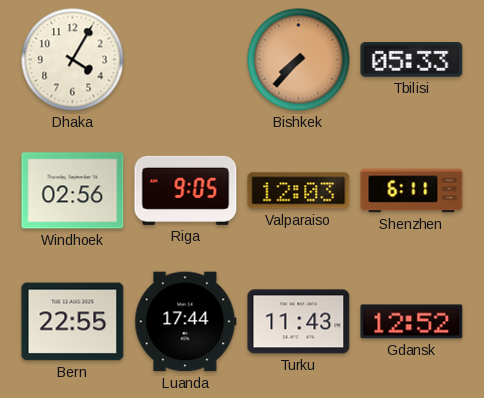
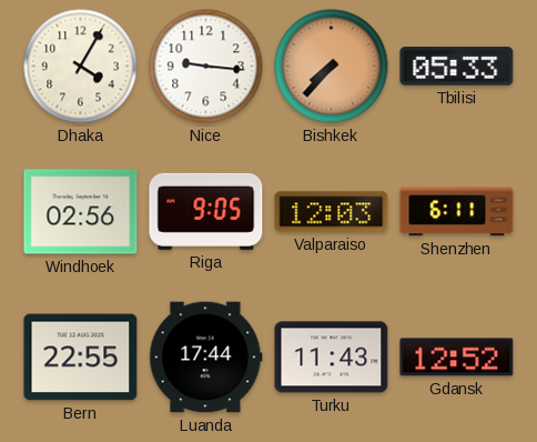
Nice: none -> 9:16
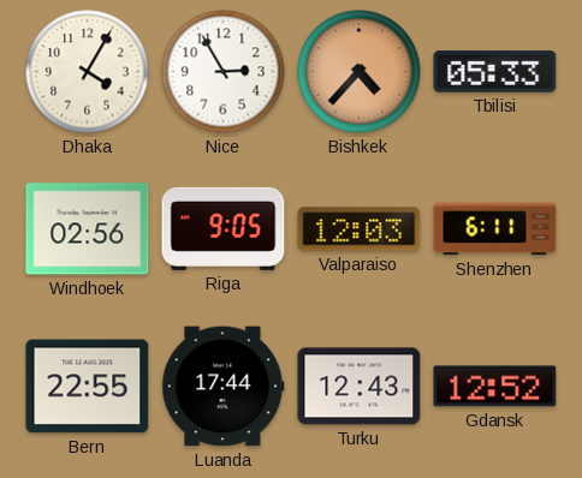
Nice: 9:16 -> 2:55
Bishkek: 7:37 -> 4:37
Turku: 11:43 -> 12:43
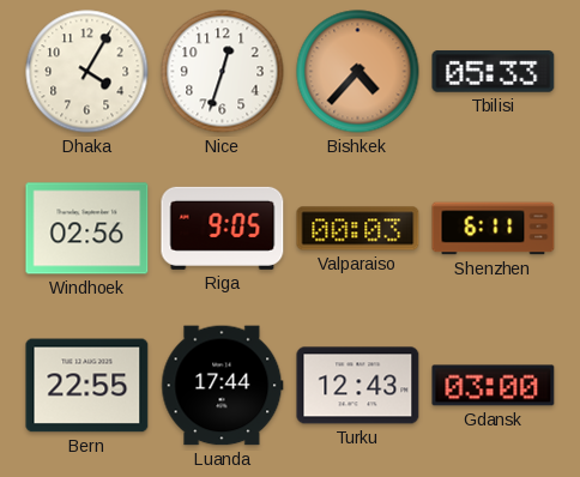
Nice: 2:55 -> 12:33
Valparaiso: 12:03 -> 00:03
Gdansk: 12:52 -> 03:00
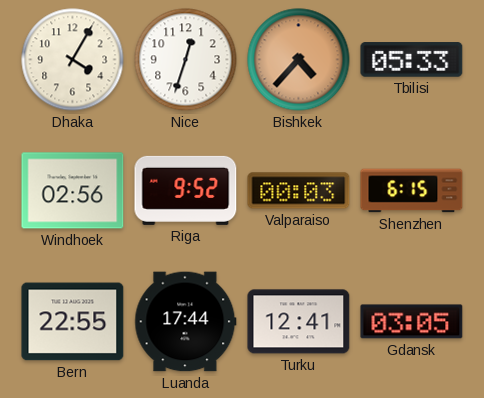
Riga: 9:05 -> 9:52
Shenzhen: 6:11 -> 6:15
Turku: 12:43 -> 12:41
Gdansk: 03:00 -> 03:05
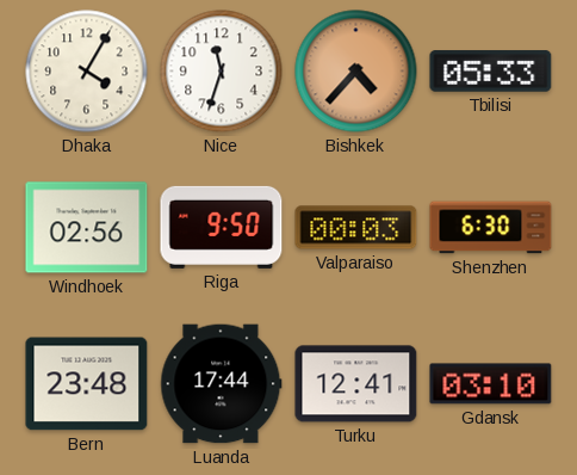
Nice: 12:33 -> 11:33
Riga: 9:52 -> 9:50
Shenzhen: 6:15 -> 6:30
Bern: 22:55 -> 23:48
Gdansk: 03:05 -> 03:10
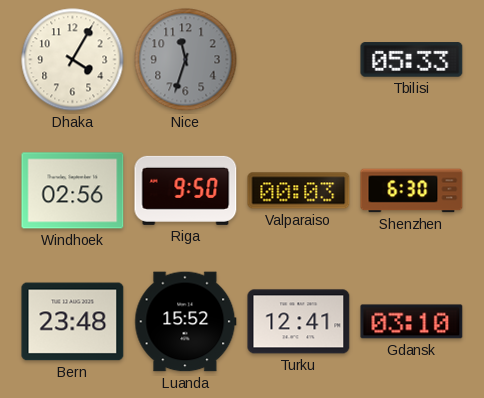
Nice dial: white -> grey
Bishkek: 4:37 -> none
Luanda: 17:44 -> 15:52
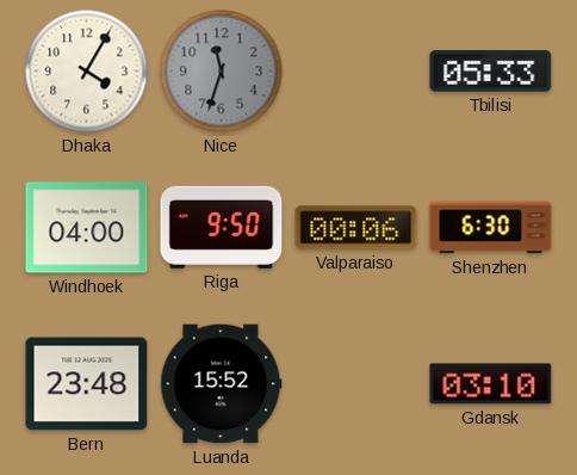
Windhoek: 02:56 -> 04:00
Valparaiso: 00:03 -> 00:06
Turku: 12:41 -> none
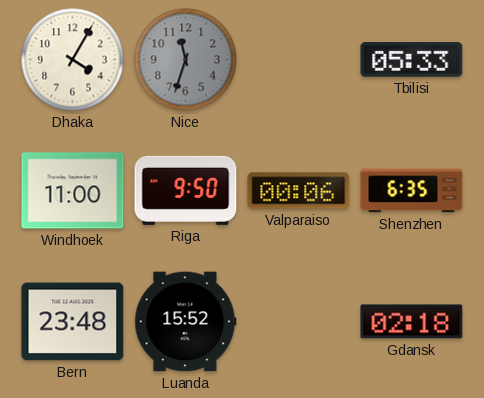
Windhoek: 04:00 -> 11:00
Shenzhen: 6:30 -> 6:35
Gdansk: 03:10 -> 02:18
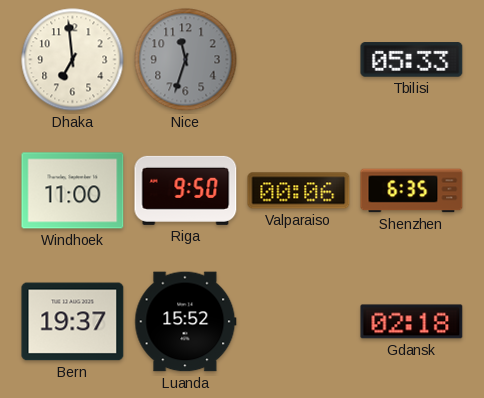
Dhaka: 4:05 -> 6:59
Bern: 23:48 -> 19:37
